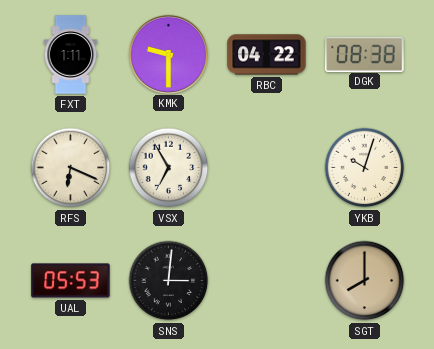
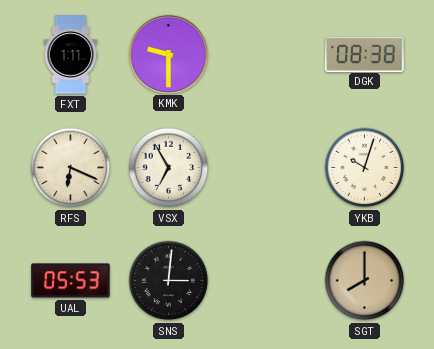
RBC: 04:22 -> none
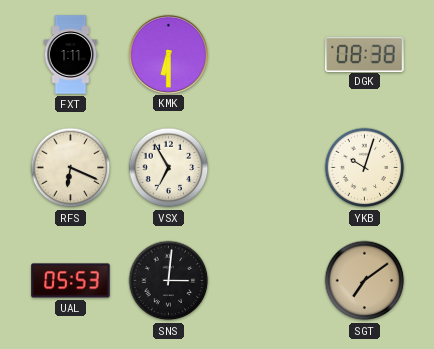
KMK: 9:30 -> 6:30
SGT: 8:00 -> 7:09
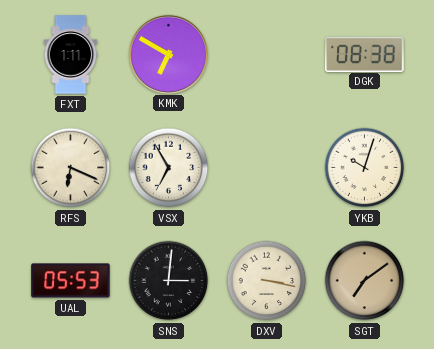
KMK: 6:30 -> 6:50
DXV: none -> 3:17
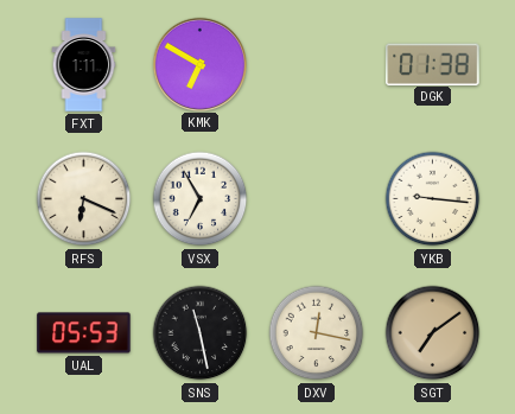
DGK: 08:38 -> 01:38
YKB: 10:03 -> 9:16
SNS: 3:01 -> 11:28
DXV: 3:17 -> 12:17
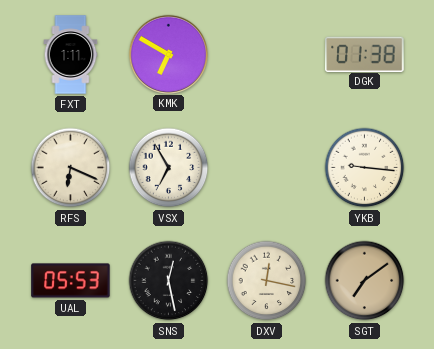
SNS: 11:28 -> 12:28
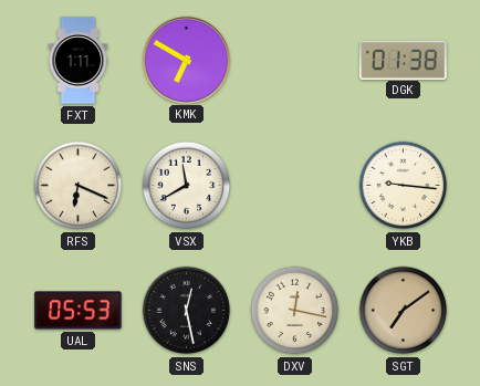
VSX: 6:55 -> 11:40
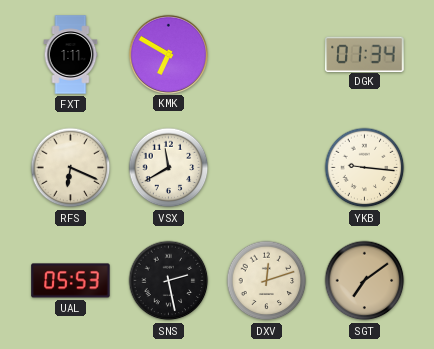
DGK: 01:38 -> 01:34
SNS: 12:28 -> 2:28
DXV: 12:17 -> 12:12
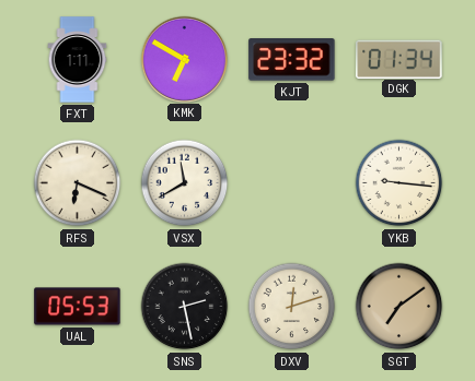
KJT: none -> 23:32
